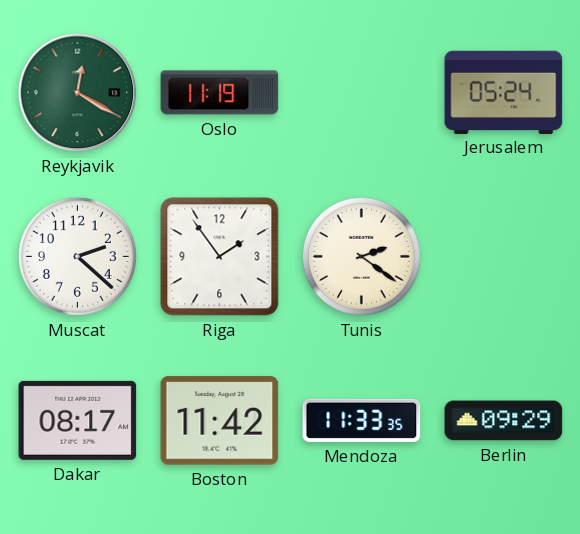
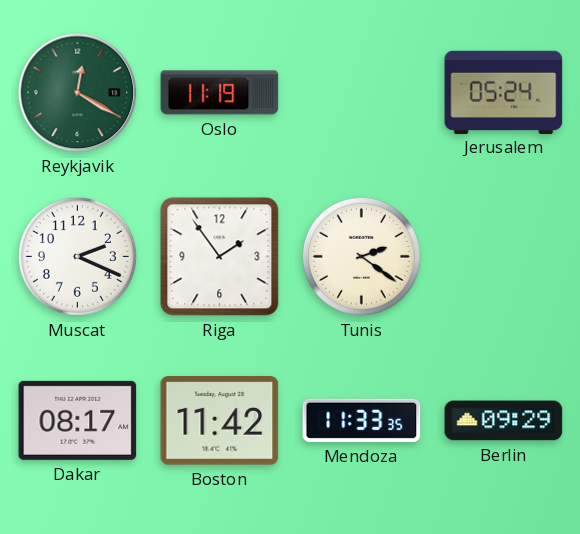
Muscat: 2:22 -> 2:19
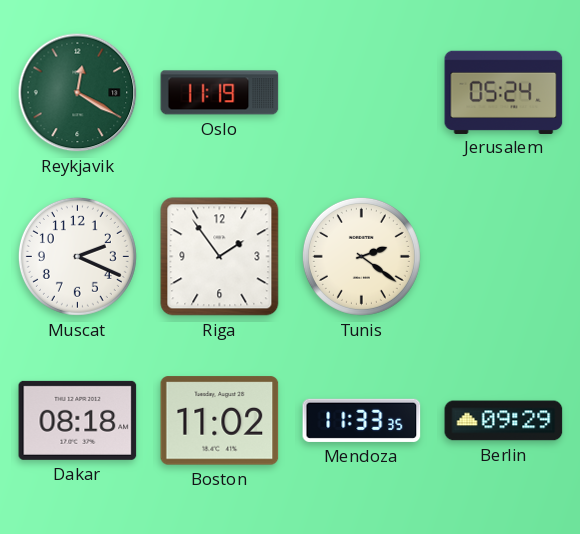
Dakar: 08:17 -> 08:18
Boston: 11:42 -> 11:02
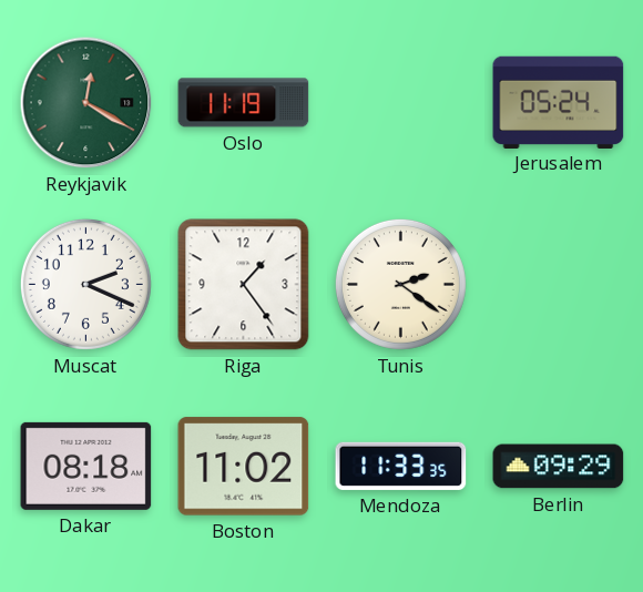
Riga: 1:54 -> 1:24
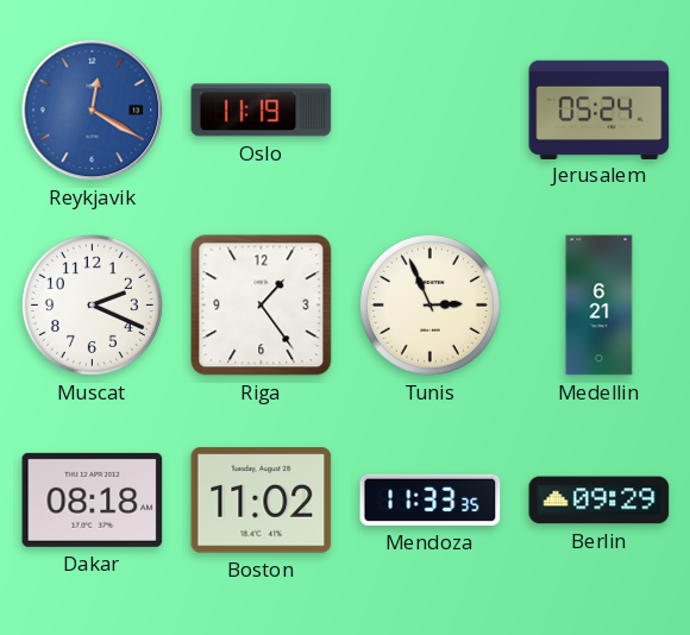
Reykjavik dial: green -> blue
Tunis: 2:21 -> 2:56
Medellin: none -> 6:21
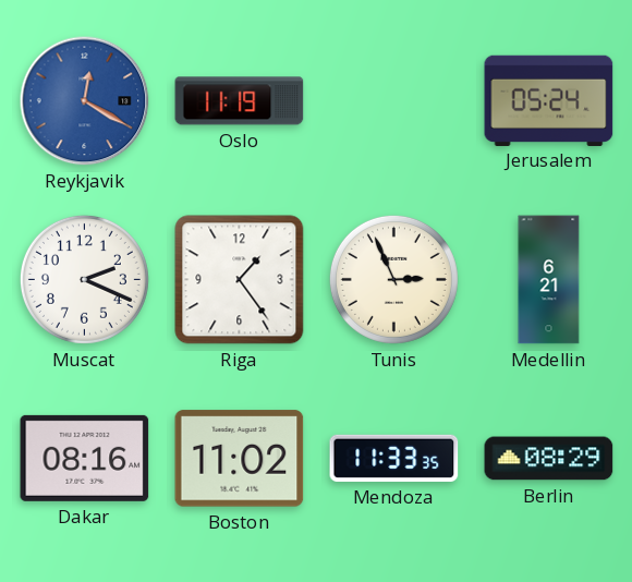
Dakar: 08:18 -> 08:16
Berlin: 09:29 -> 08:29
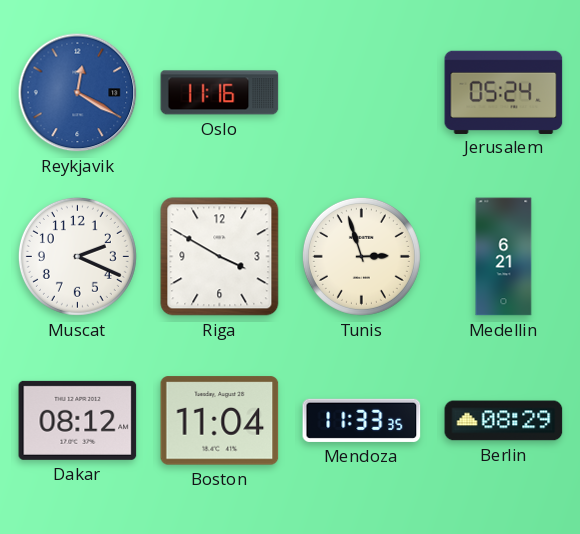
Oslo: 11:19 -> 11:16
Riga: 1:24 -> 3:50
Tunis: 2:56 -> 2:57
Dakar: 08:16 -> 08:12
Boston: 11:02 -> 11:04
